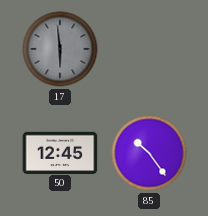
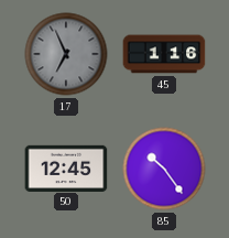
17: 5:59 -> 6:56
45: none -> 1:16
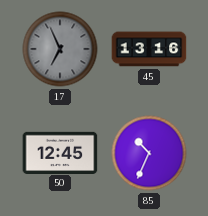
45: 1:16 -> 13:16
85: 10:24 -> 10:34
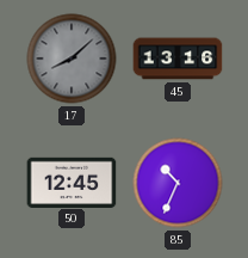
17: 6:56 -> 8:08
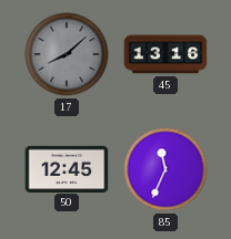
85: 10:34 -> 11:34
